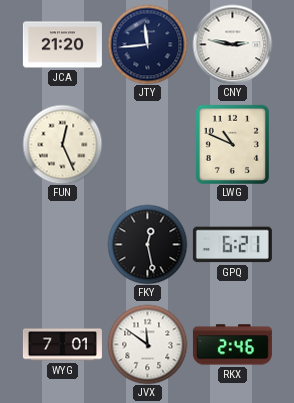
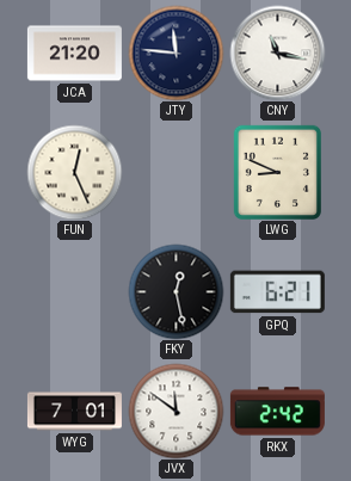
JTY: 11:44 -> 11:46
CNY: 2:47 -> 11:17
LWG: 10:49 -> 8:49
RKX: 2:46 -> 2:42
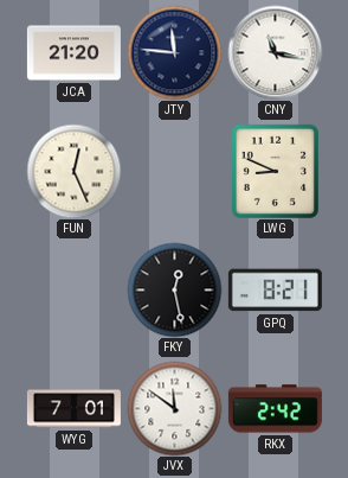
GPQ: 6:21 -> 8:21
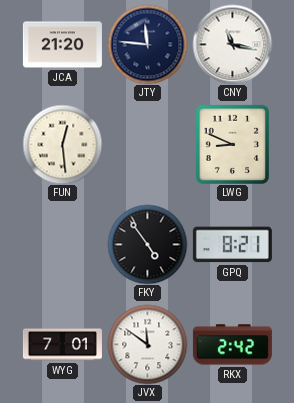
FUN: 12:26 -> 12:29
FKY: 12:28 -> 4:54
